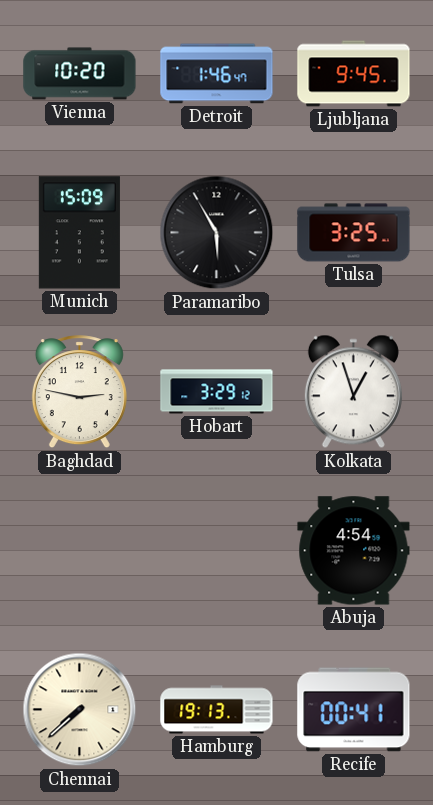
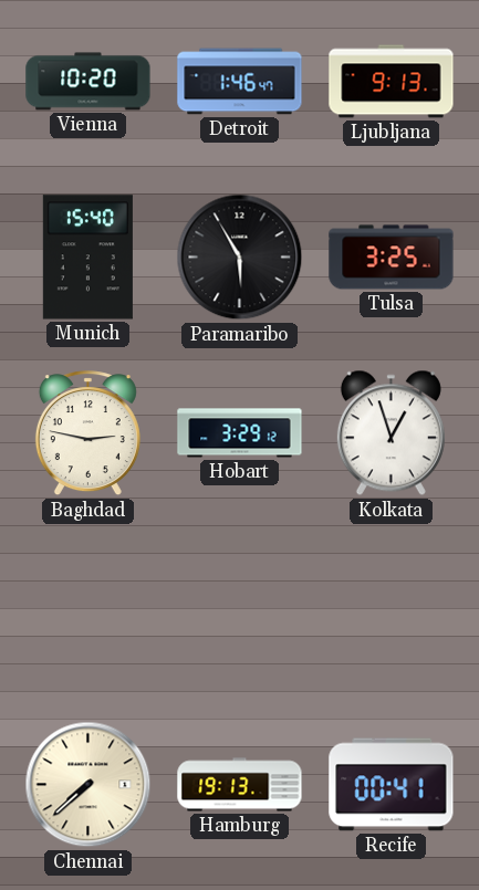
Ljubljana: 9:45 -> 9:13
Munich: 15:09 -> 15:40
Abuja: 4:54 -> none
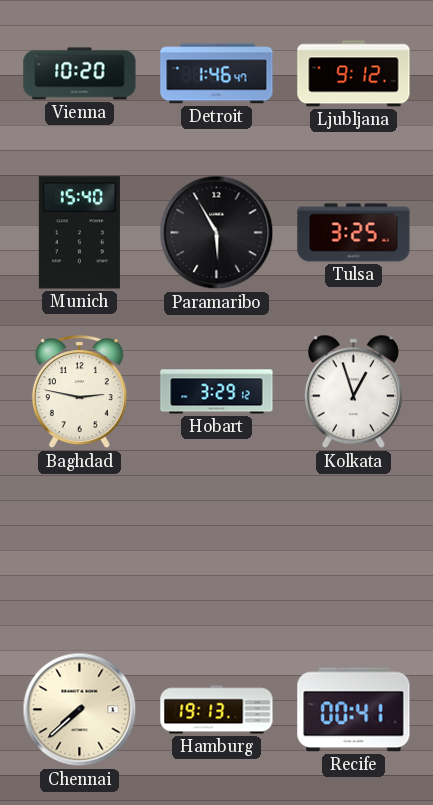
Ljubljana: 9:13 -> 9:12
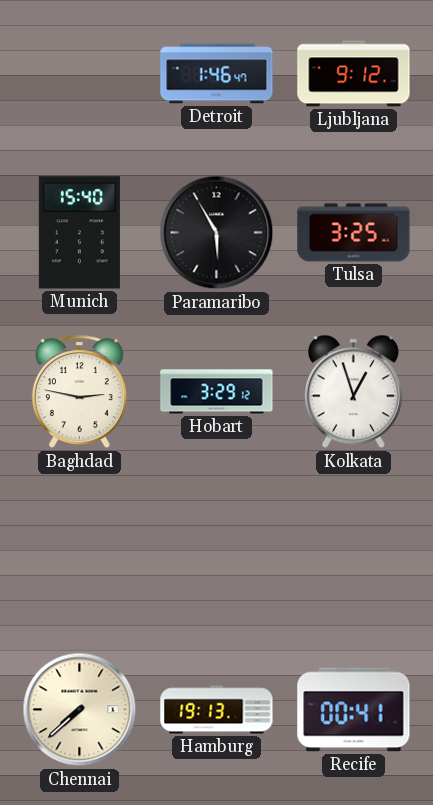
Vienna: 10:20 -> none
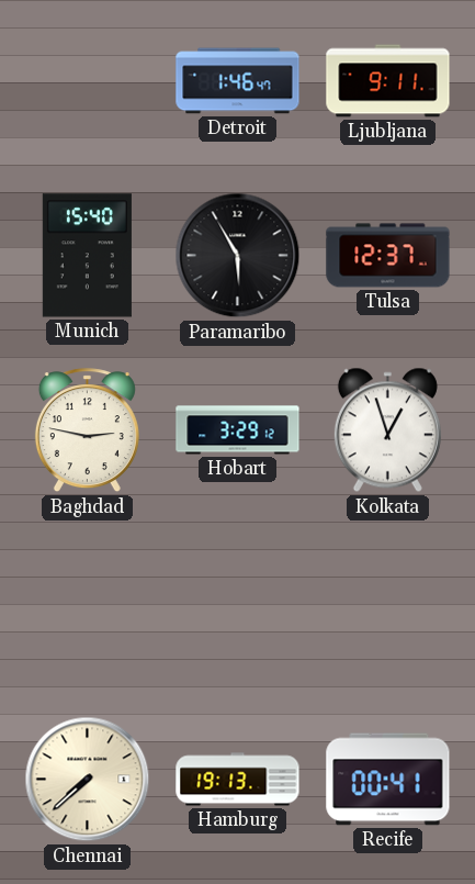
Ljubljana: 9:12 -> 9:11
Tulsa: 3:25 -> 12:37
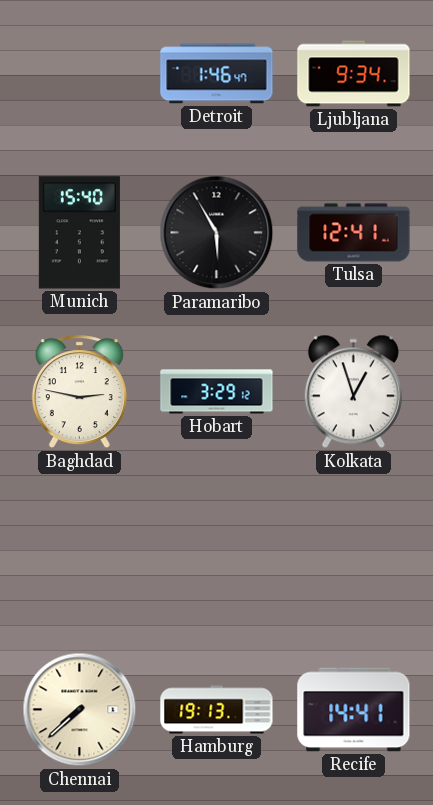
Ljubljana: 9:11 -> 9:34
Tulsa: 12:37 -> 12:41
Recife: 00:41 -> 14:41
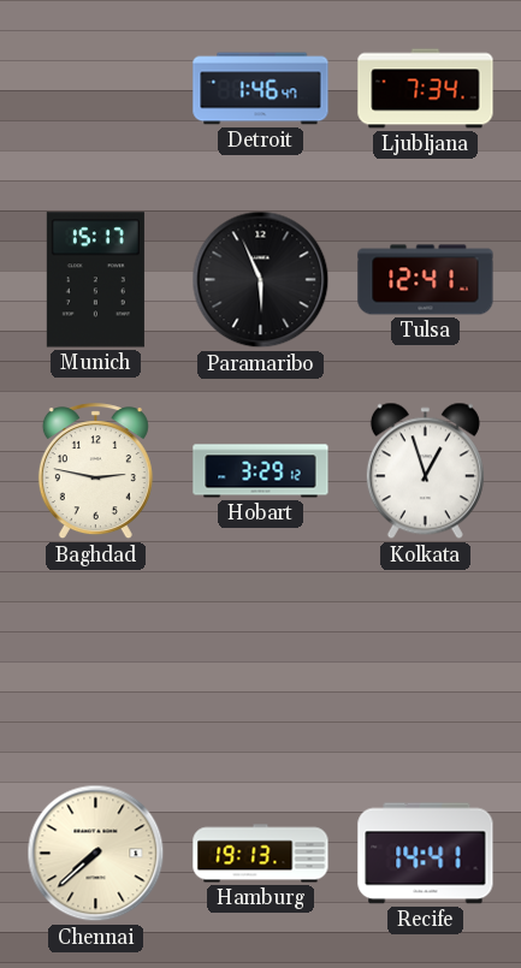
Ljubljana: 9:34 -> 7:34
Munich: 15:40 -> 15:17
Paramaribo: 5:55 -> 5:56
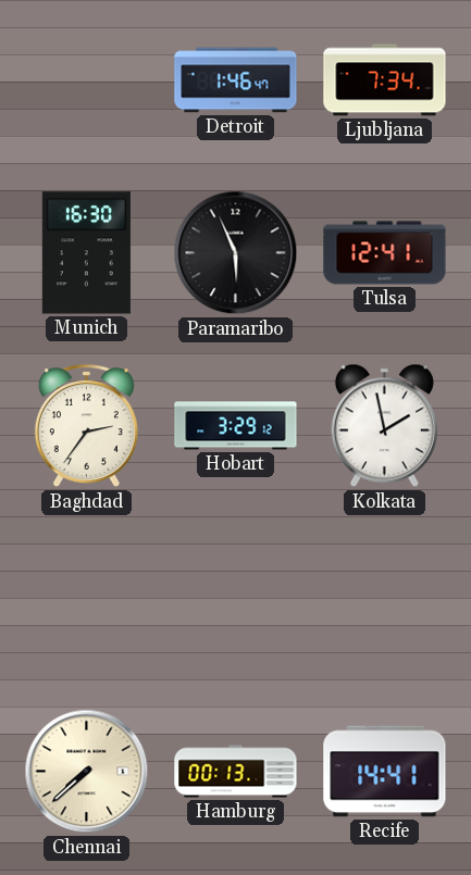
Munich: 15:17 -> 16:30
Baghdad: 2:47 -> 2:36
Kolkata: 12:57 -> 1:58
Hamburg: 19:13 -> 00:13
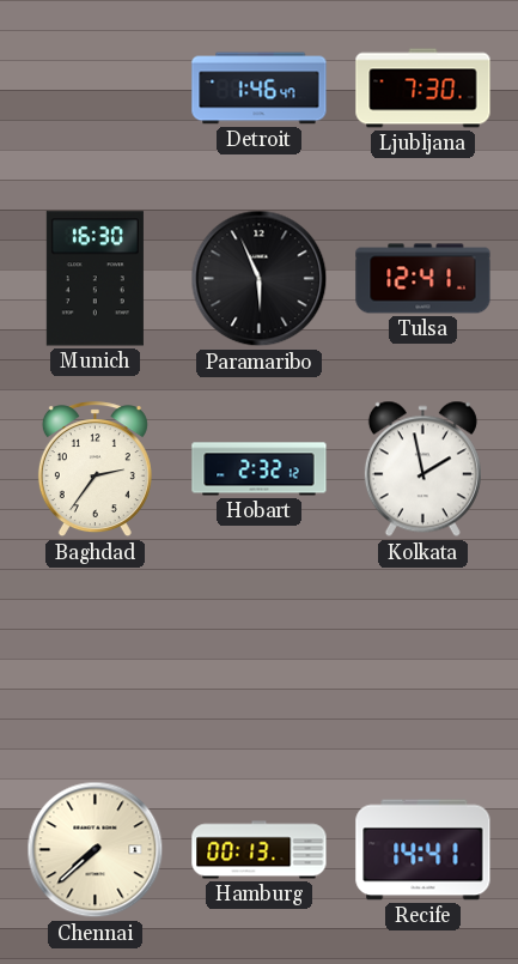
Ljubljana: 7:34 -> 7:30
Hobart: 3:29 -> 2:32
